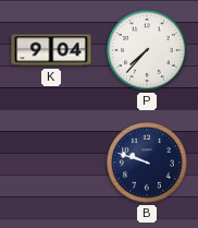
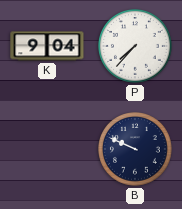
B: 9:48 -> 9:49
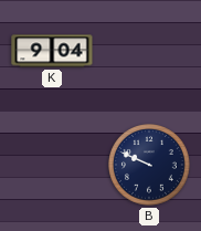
P: 7:37 -> none
